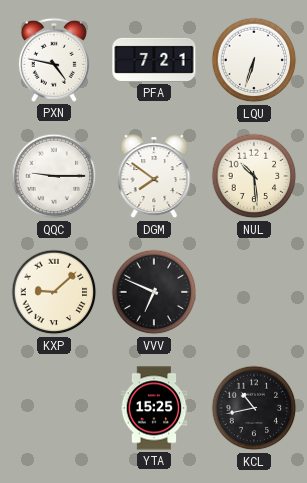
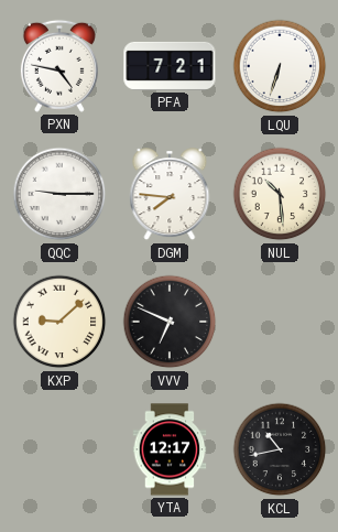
DGM: 7:51 -> 7:46
YTA: 15:25 -> 12:17
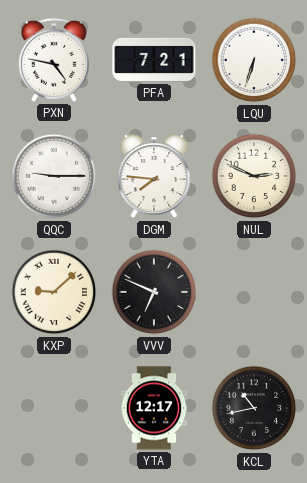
NUL: 10:29 -> 2:49
